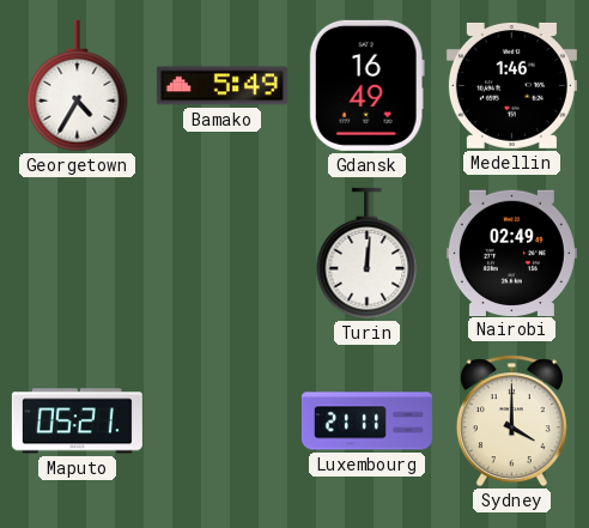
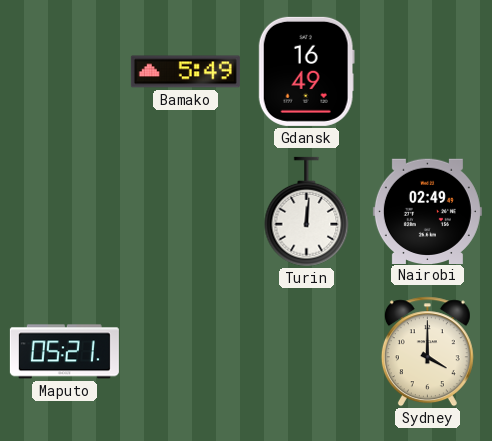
Georgetown: 4:35 -> none
Medellin: 1:46 -> none
Luxembourg: 21:11 -> none
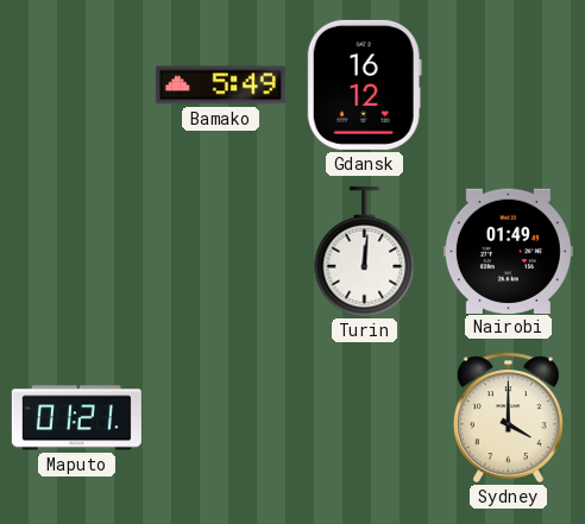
Gdansk: 16:49 -> 16:12
Nairobi: 02:49 -> 01:49
Maputo: 05:21 -> 01:21
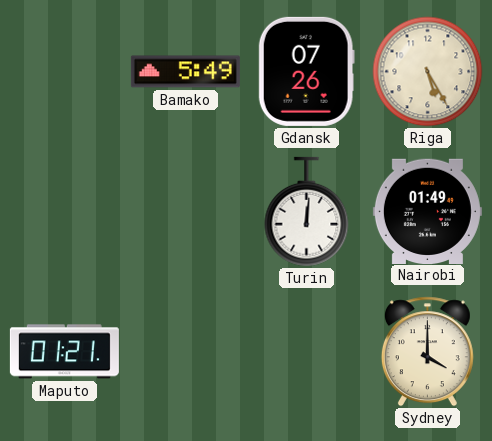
Gdansk: 16:12 -> 07:26
Riga: none -> 5:25
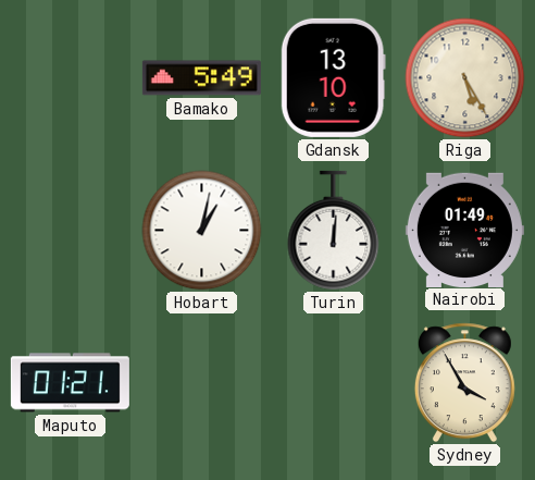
Gdansk: 07:26 -> 13:10
Hobart: none -> 1:02
Sydney: 4:00 -> 3:55
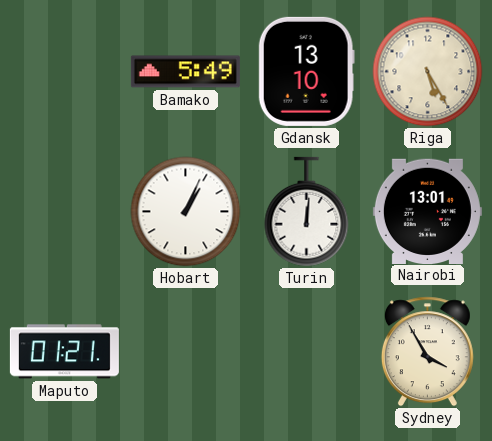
Hobart: 1:02 -> 1:04
Nairobi: 01:49 -> 13:01
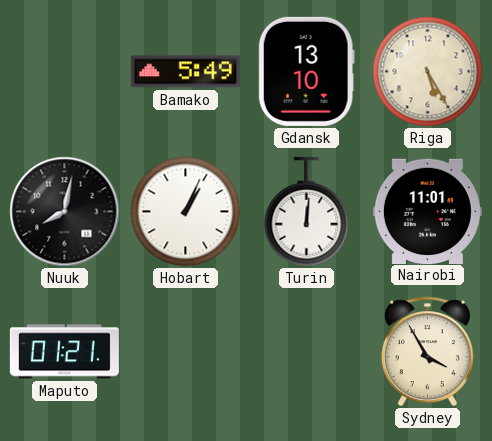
Nuuk: none -> 8:02
Nairobi: 13:01 -> 11:01
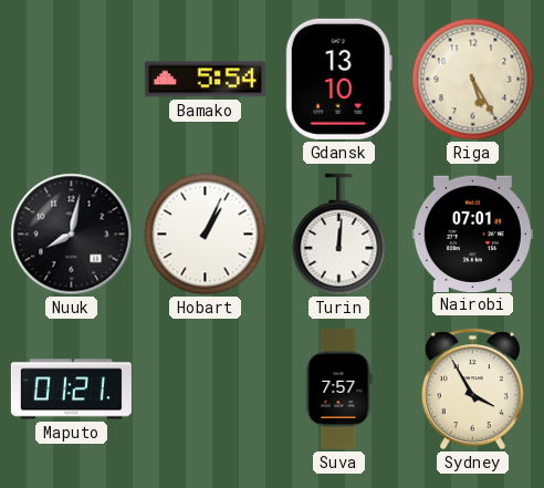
Bamako: 5:49 -> 5:54
Nairobi: 11:01 -> 07:01
Suva: none -> 7:57
